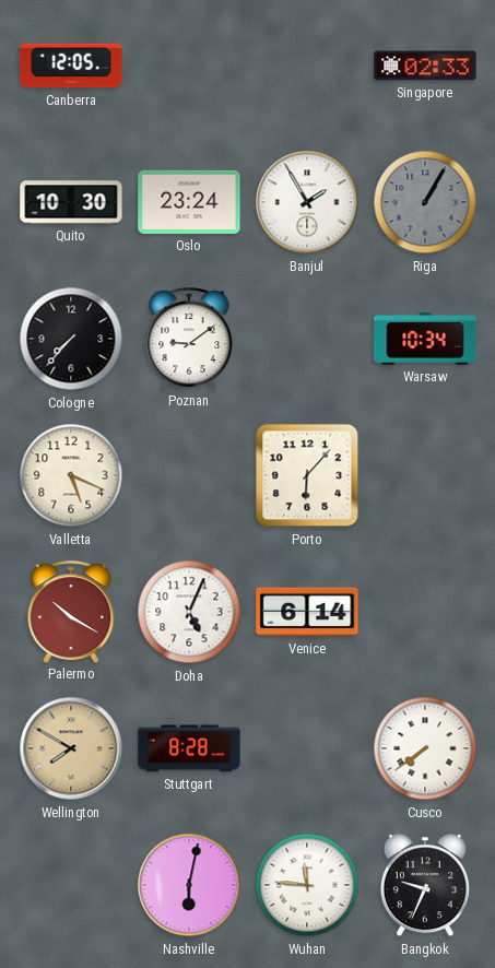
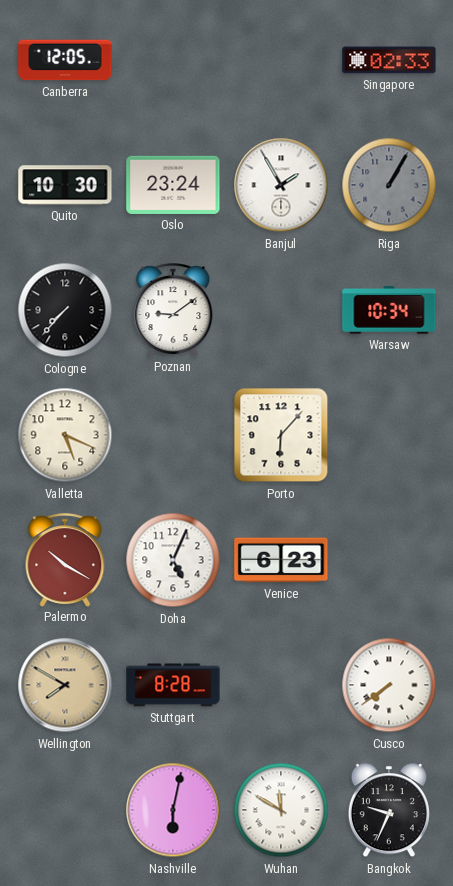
Venice: 6:14 -> 6:23
Wuhan: 11:46 -> 11:50
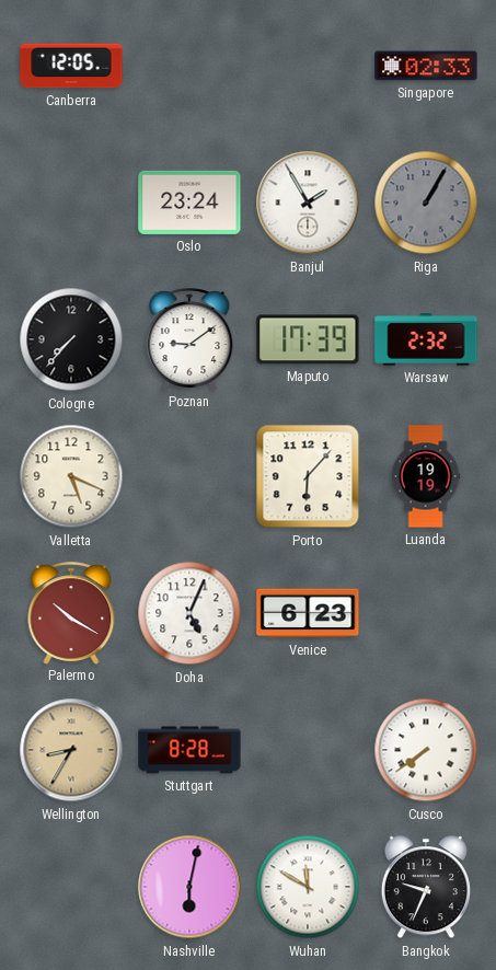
Quito: 10:30 -> none
Maputo: none -> 17:39
Warsaw: 10:34 -> 2:32
Luanda: none -> 19:19
Wellington: 7:50 -> 8:35
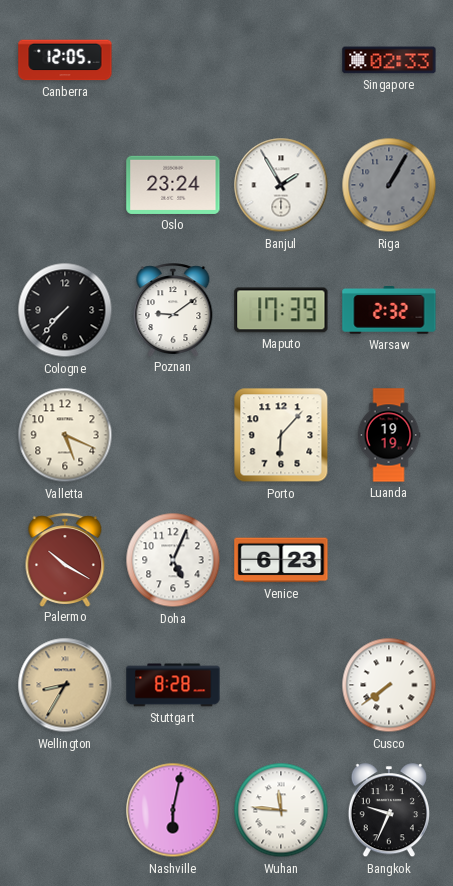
Wuhan: 11:50 -> 11:46
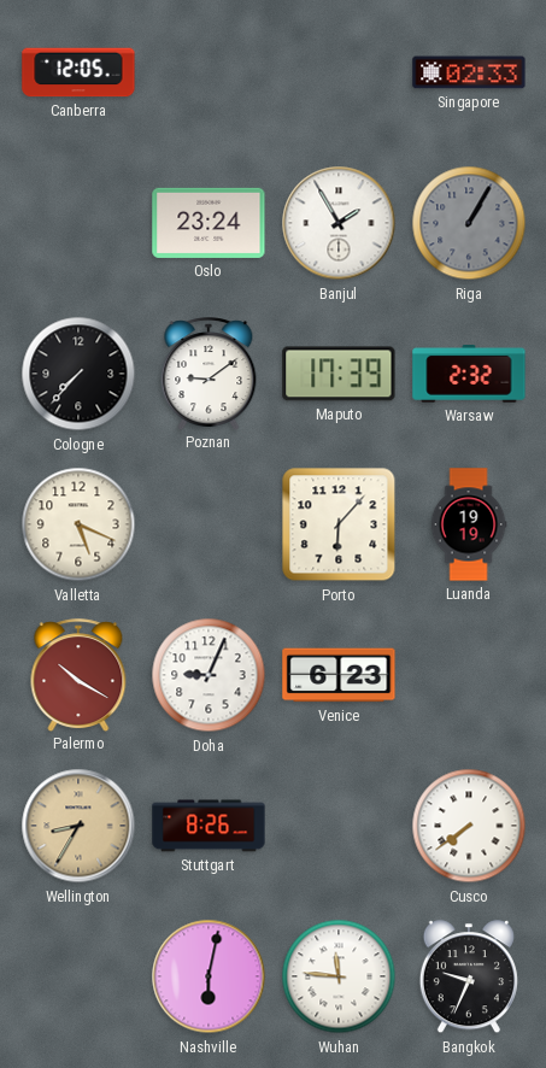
Doha: 5:04 -> 9:04
Stuttgart: 8:28 -> 8:26
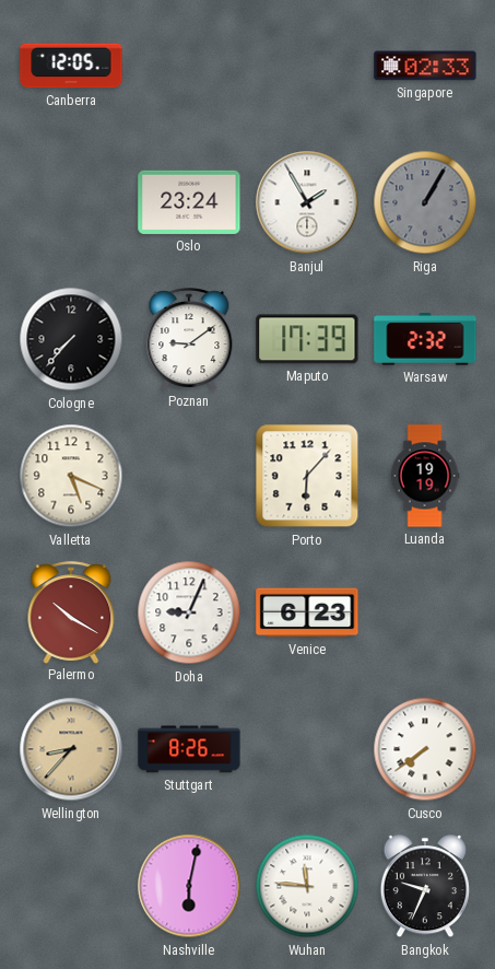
Wellington: 8:35 -> 8:37
